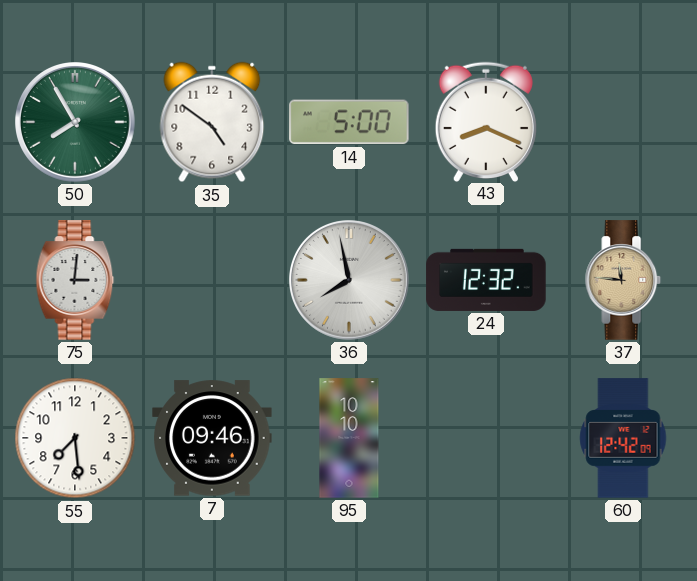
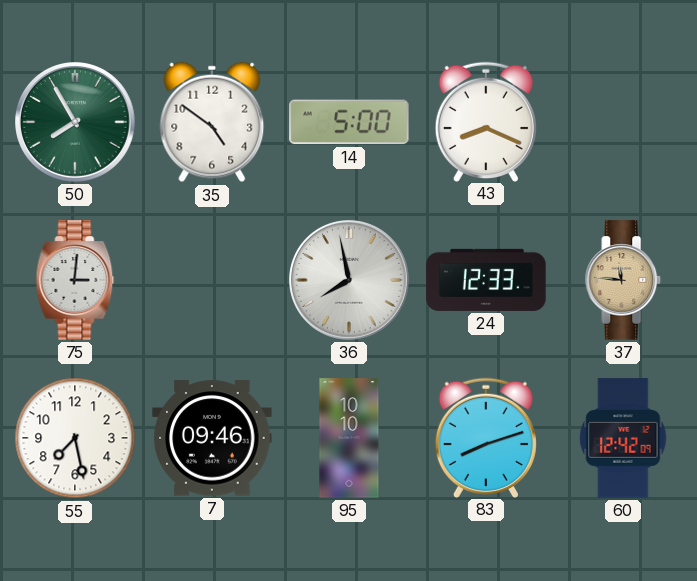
24: 12:32 -> 12:33
55: 7:29 -> 7:28
83: none -> 8:12
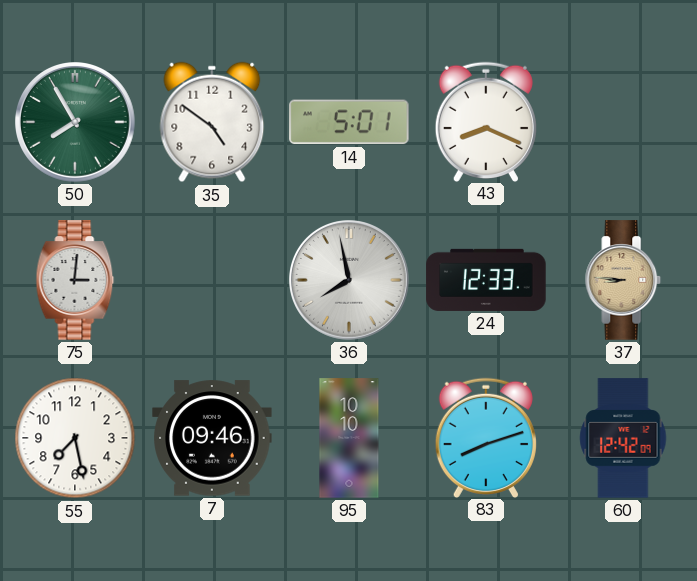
14: 5:00 -> 5:01
37: 11:46 -> 8:46
